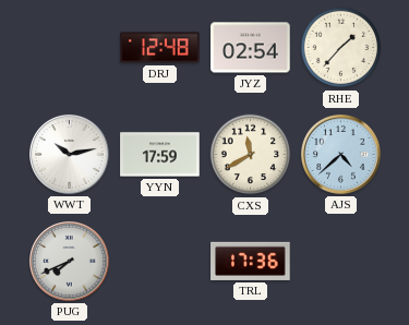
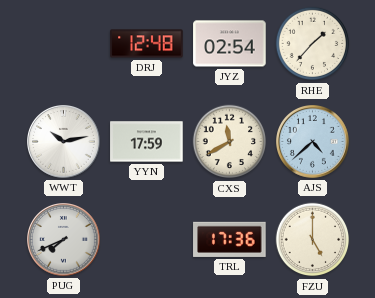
FZU: none -> 5:00
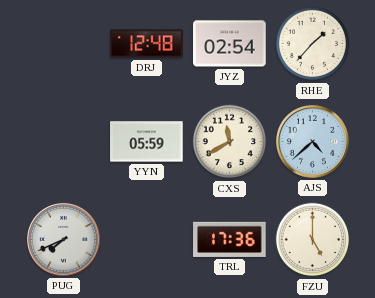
WWT: 10:13 -> none
YYN: 17:59 -> 05:59
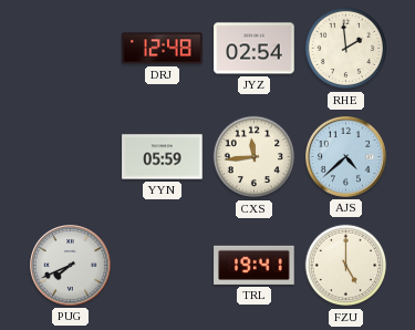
RHE: 1:37 -> 1:59
CXS: 11:40 -> 11:44
TRL: 17:36 -> 19:41
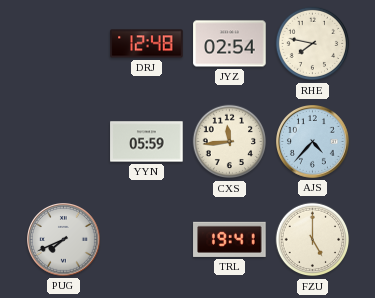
RHE: 1:59 -> 7:47
AJS: 4:38 -> 4:37
